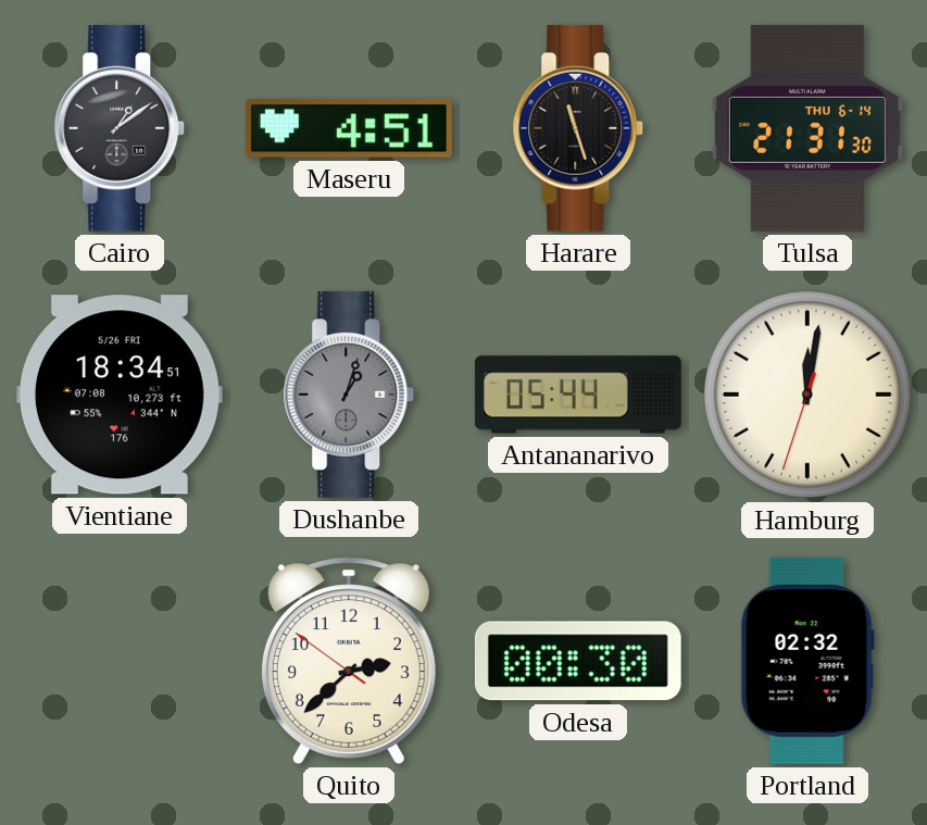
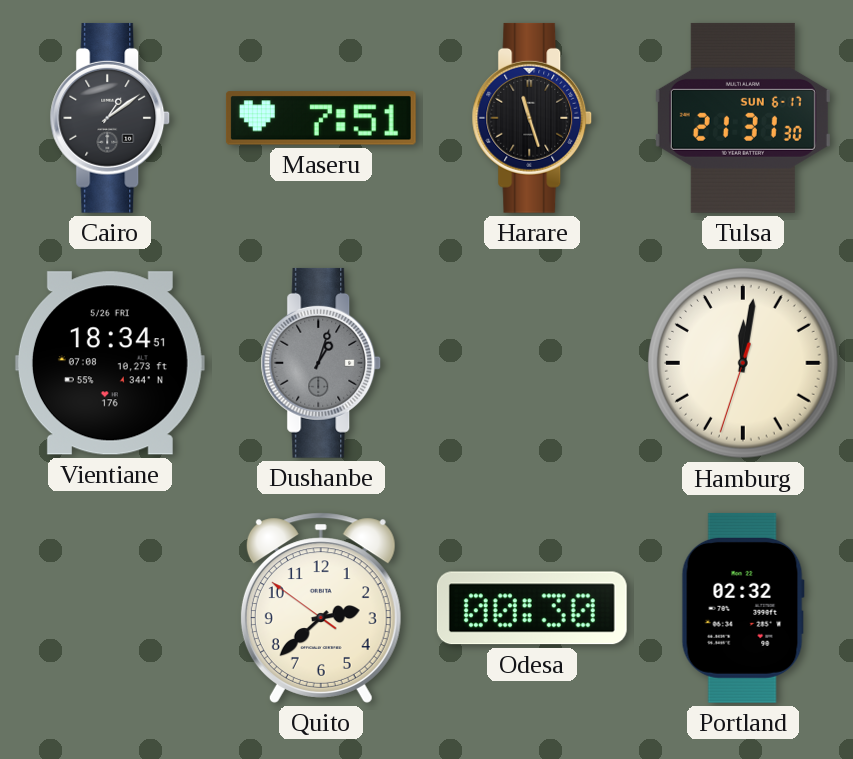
Maseru: 4:51 -> 7:51
Tulsa date: THU 6-14 -> SUN 6-17
Antananarivo: 05:44 -> none
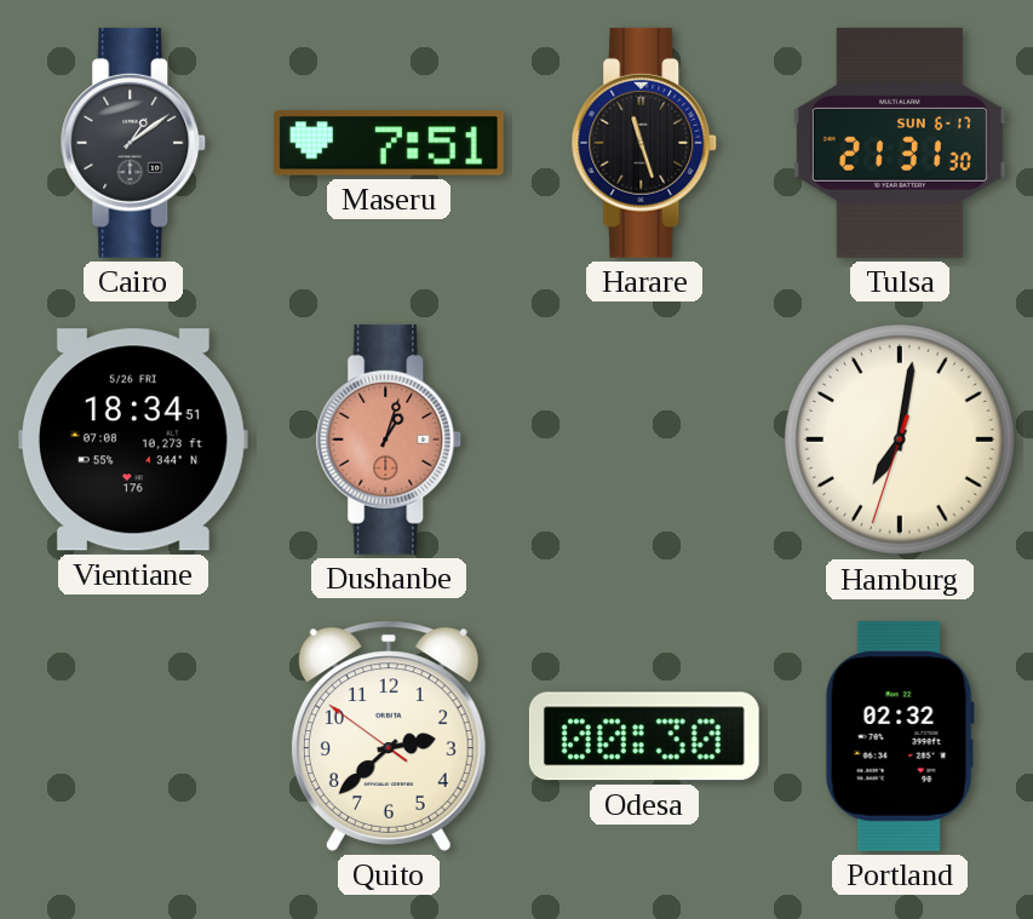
Dushanbe dial: grey -> salmon
Hamburg: 12:01 -> 7:01
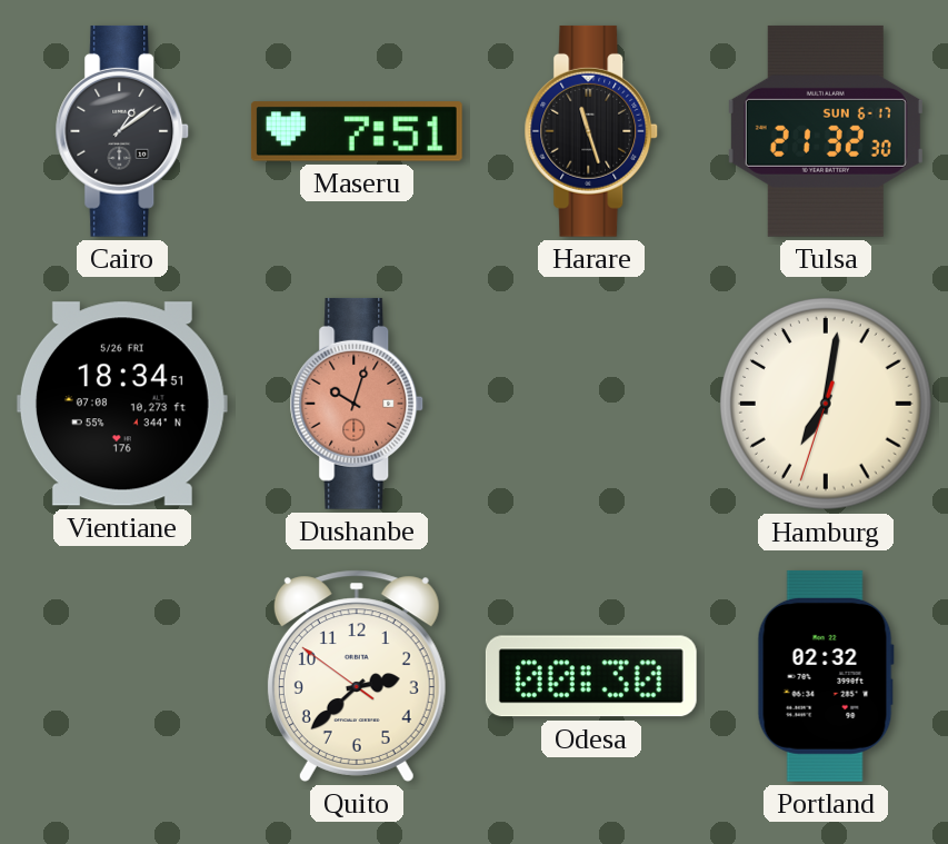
Tulsa: 21:31 -> 21:32
Dushanbe: 1:03 -> 10:03
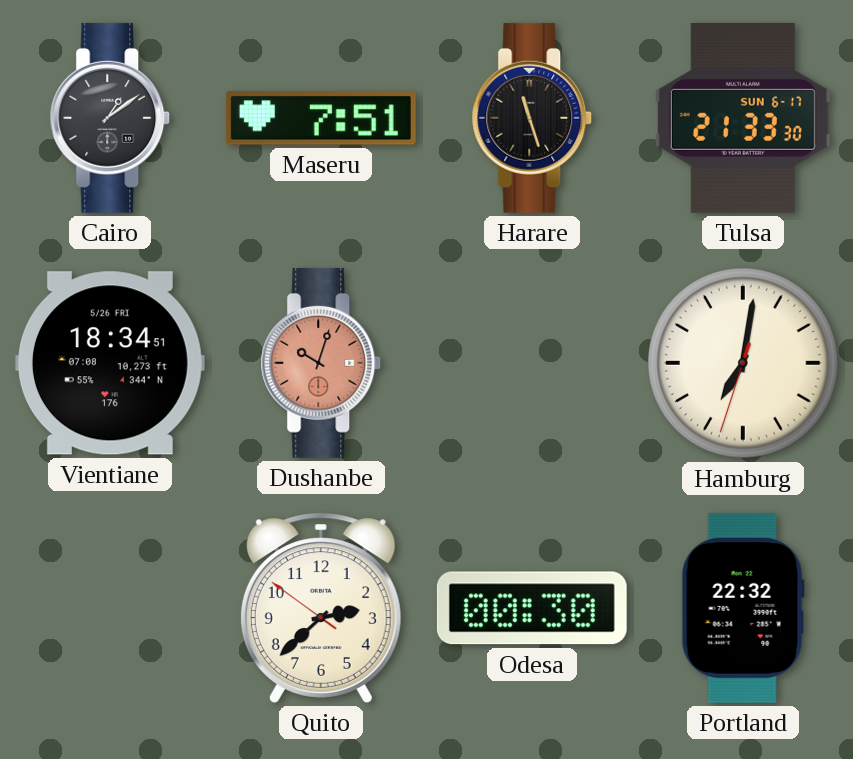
Tulsa: 21:32 -> 21:33
Portland: 02:32 -> 22:32
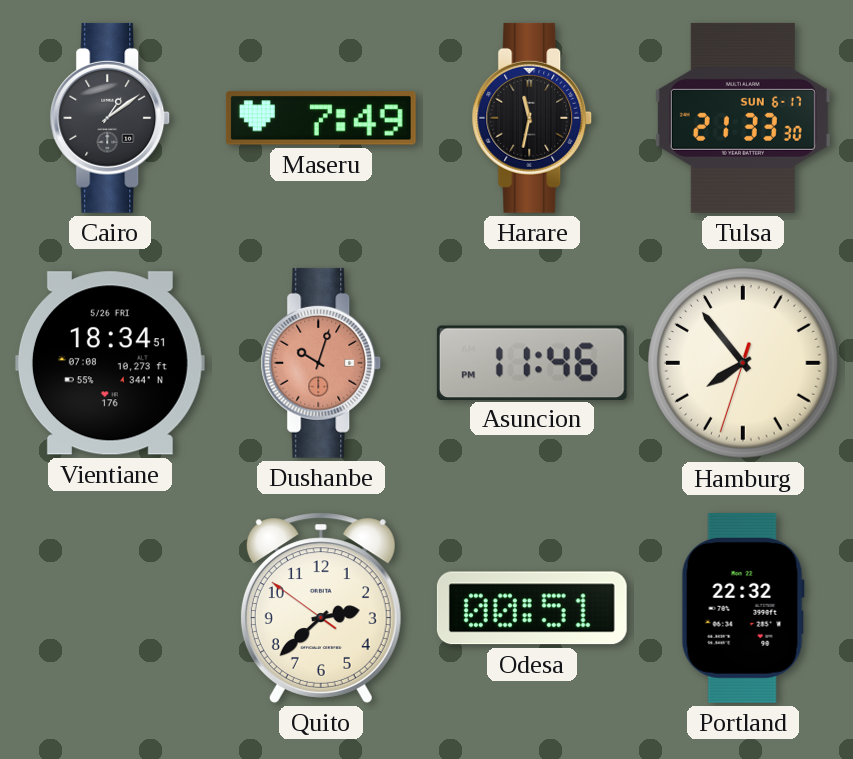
Maseru: 7:51 -> 7:49
Harare: 11:27 -> 11:32
Asuncion: none -> 11:46
Hamburg: 7:01 -> 7:53
Odesa: 00:30 -> 00:51
